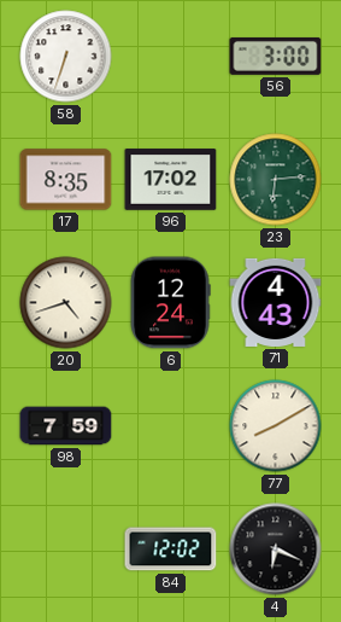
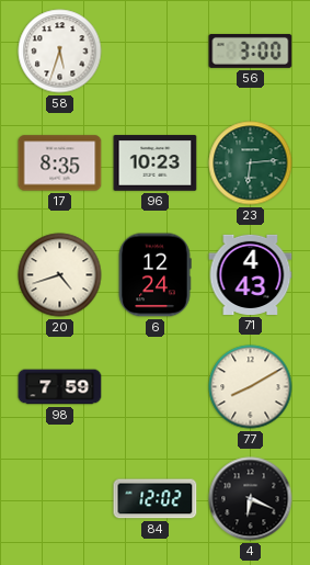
58: 6:33 -> 5:33
96: 17:02 -> 10:23
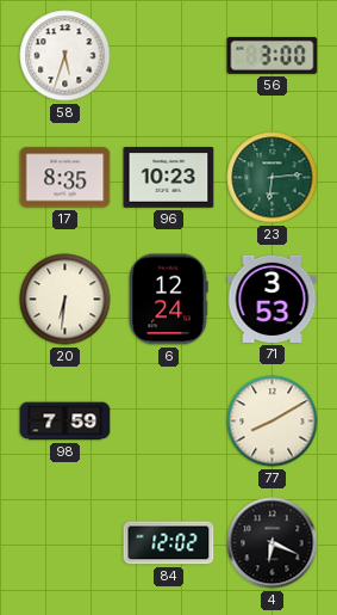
20: 4:42 -> 6:31
71: 4:43 -> 3:53
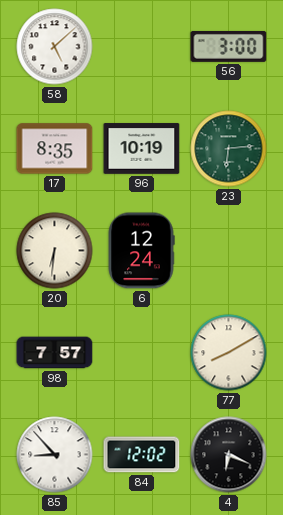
58: 5:33 -> 5:08
96: 10:23 -> 10:19
71: 3:53 -> none
98: 7:59 -> 7:57
85: none -> 8:53
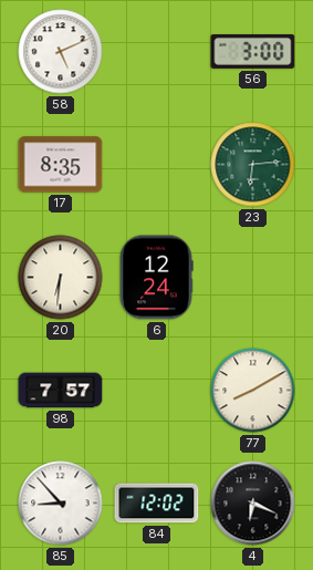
58: 5:08 -> 5:11
96: 10:19 -> none
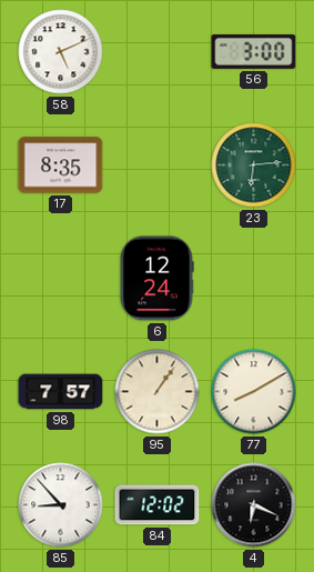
20: 6:31 -> none
95: none -> 1:06
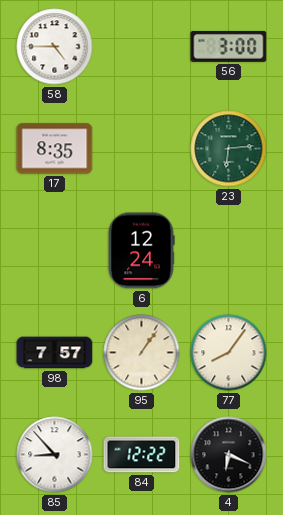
58: 5:11 -> 4:45
77: 8:10 -> 8:06
84: 12:02 -> 12:22
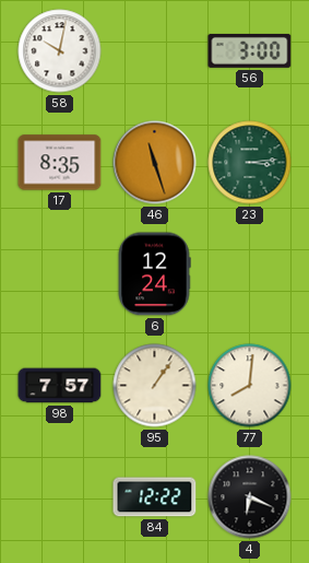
58: 4:45 -> 10:02
46: none -> 11:27
23: 6:14 -> 3:14
77: 8:06 -> 8:01
85: 8:53 -> none
